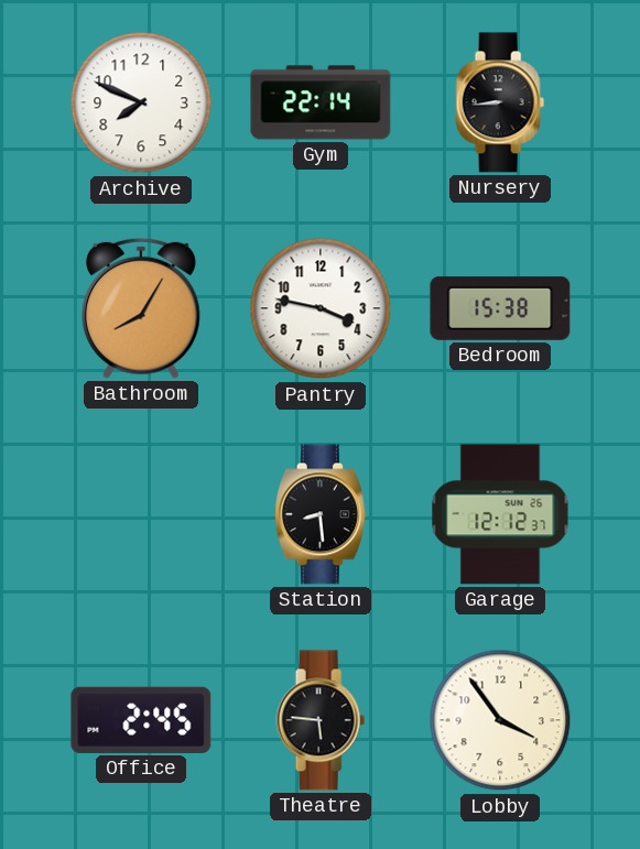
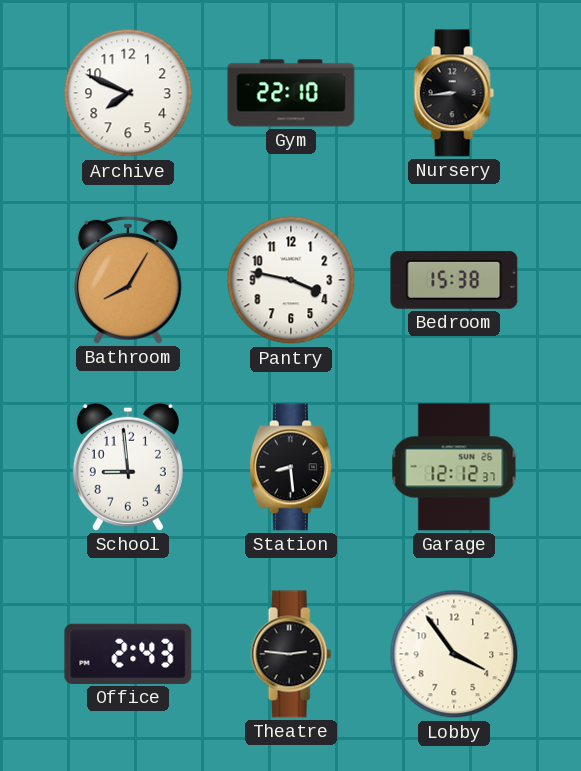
Gym: 22:14 -> 22:10
School: none -> 8:59
Office: 2:45 -> 2:43
Theatre: 5:46 -> 2:46
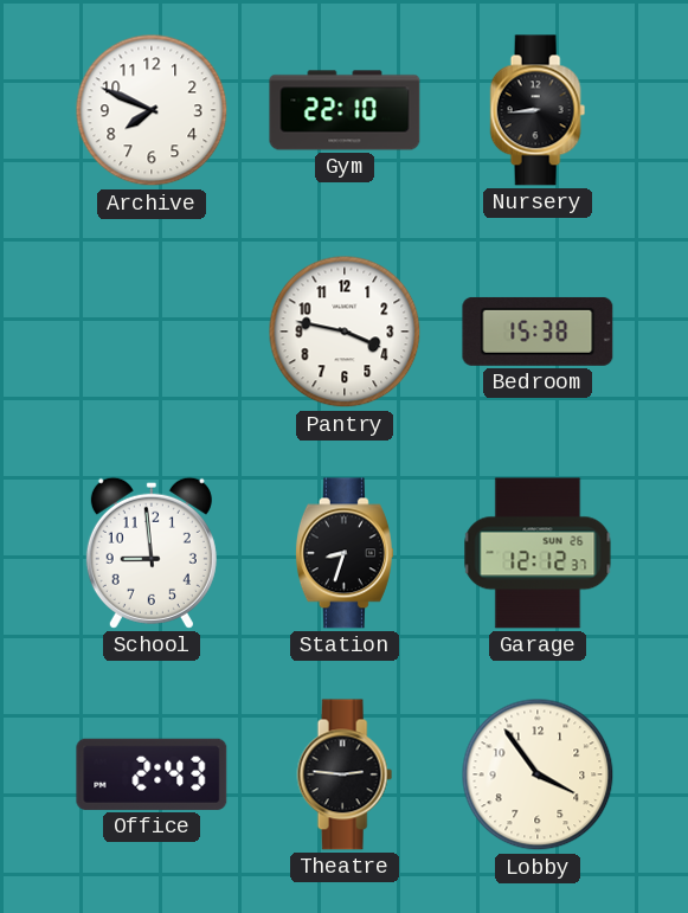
Bathroom: 8:05 -> none
Station: 8:29 -> 8:33
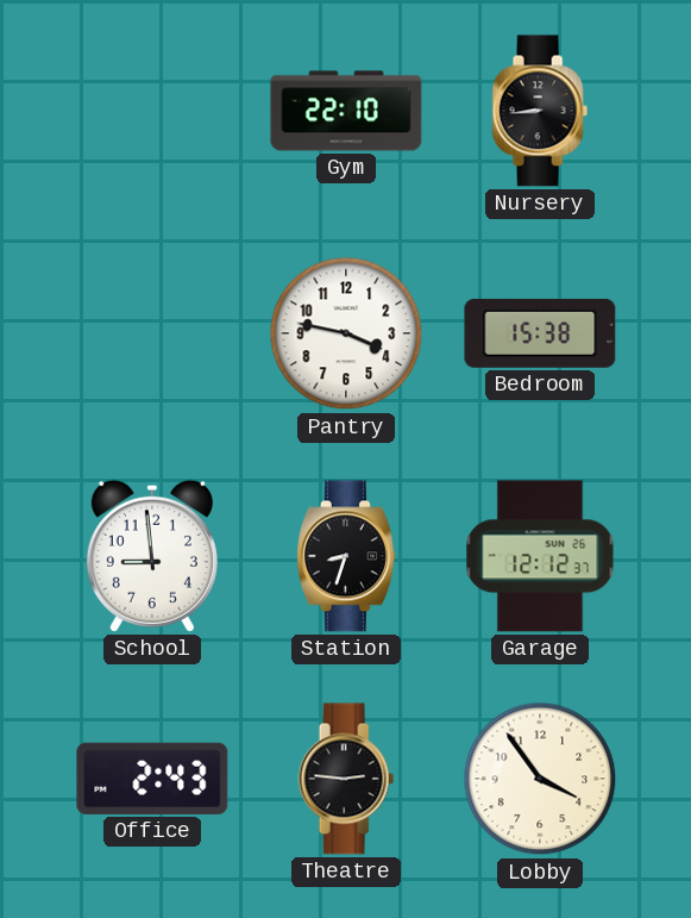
Archive: 7:49 -> none
